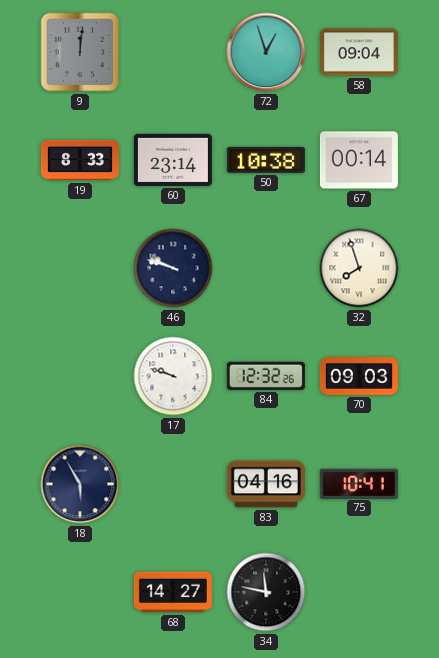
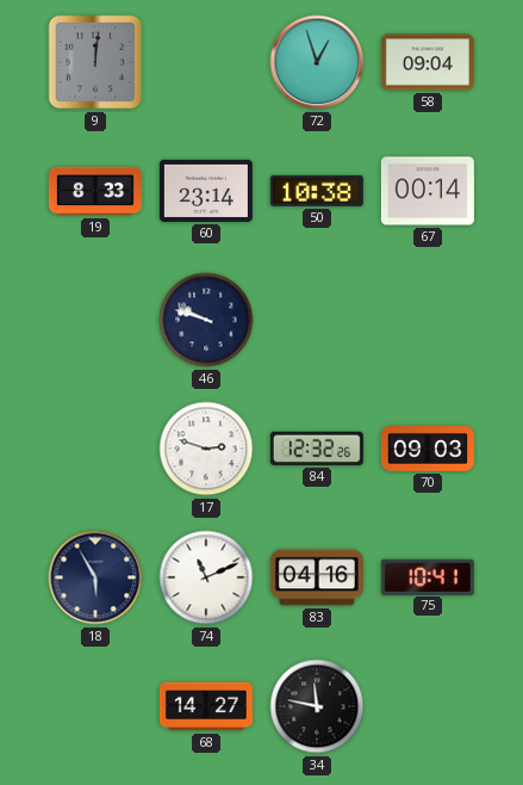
32: 7:57 -> none
17: 9:48 -> 2:48
74: none -> 11:11
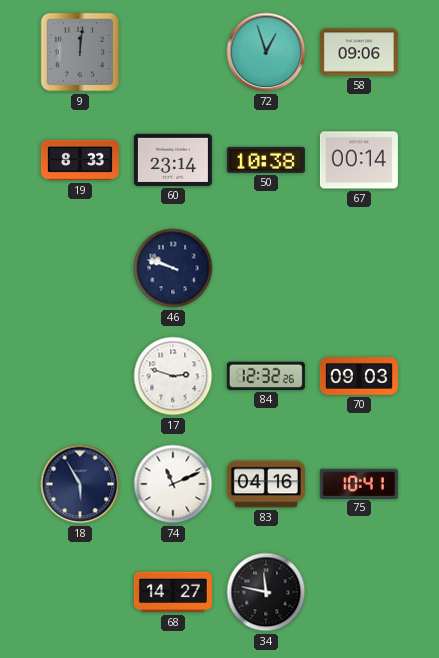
58: 09:04 -> 09:06
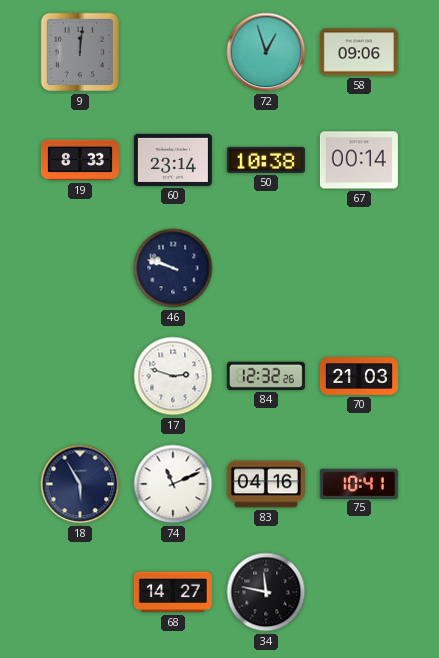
70: 09:03 -> 21:03
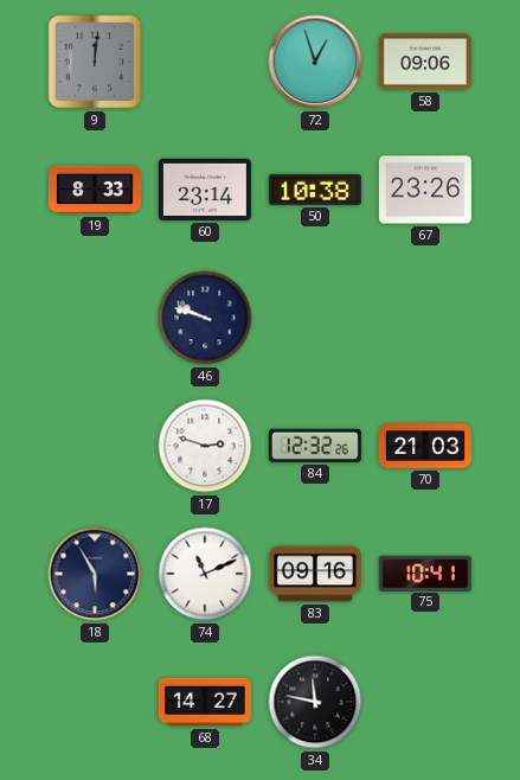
67: 00:14 -> 23:26
83: 04:16 -> 09:16
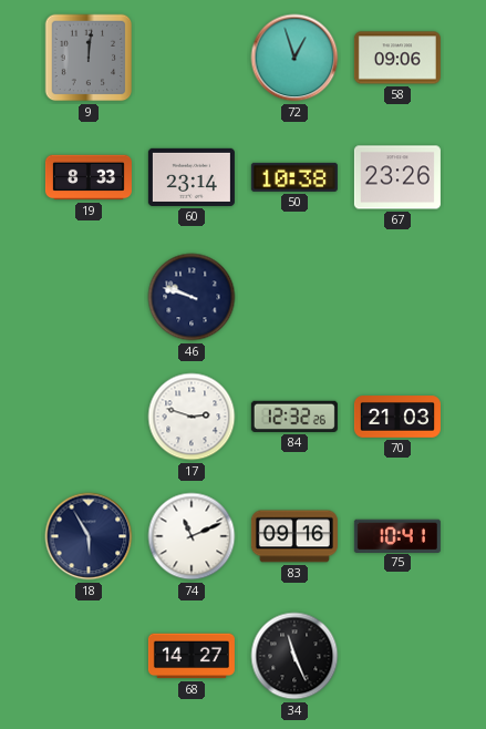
34: 11:47 -> 11:26
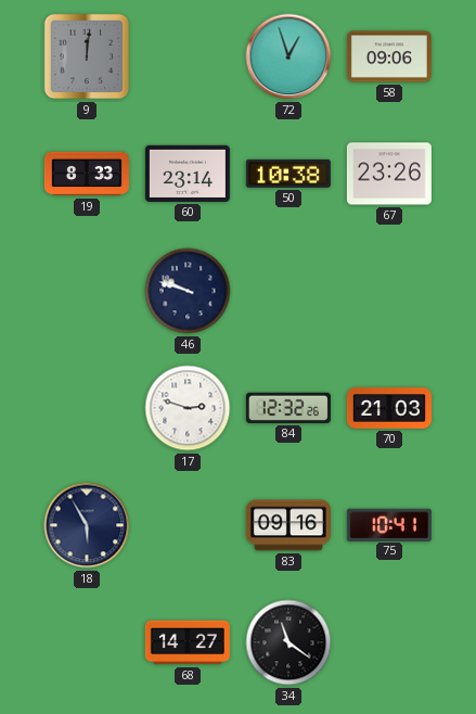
74: 11:11 -> none
34: 11:26 -> 11:21
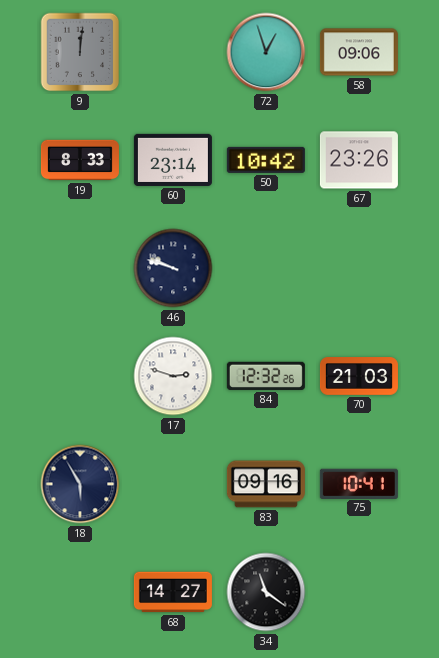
50: 10:38 -> 10:42
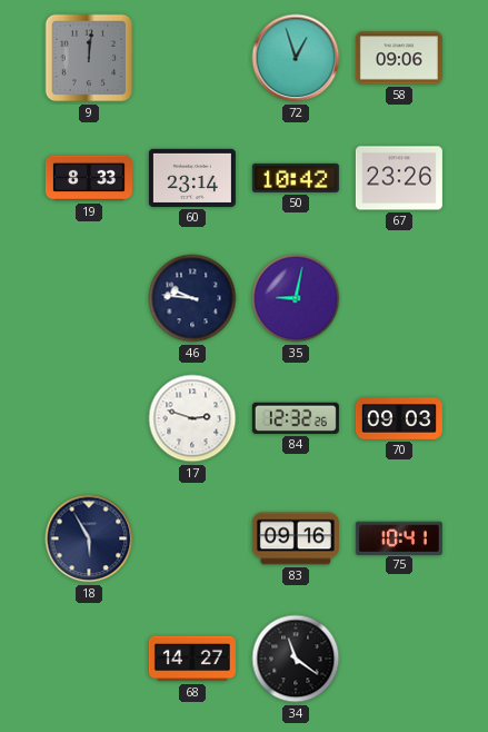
46: 9:48 -> 9:46
35: none -> 9:02
70: 21:03 -> 09:03
